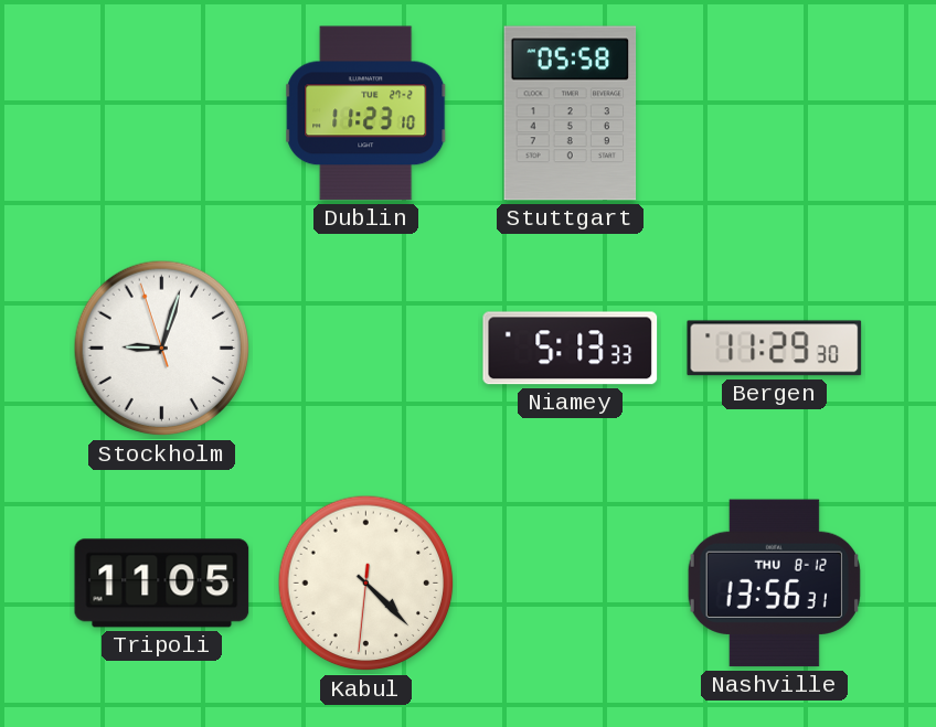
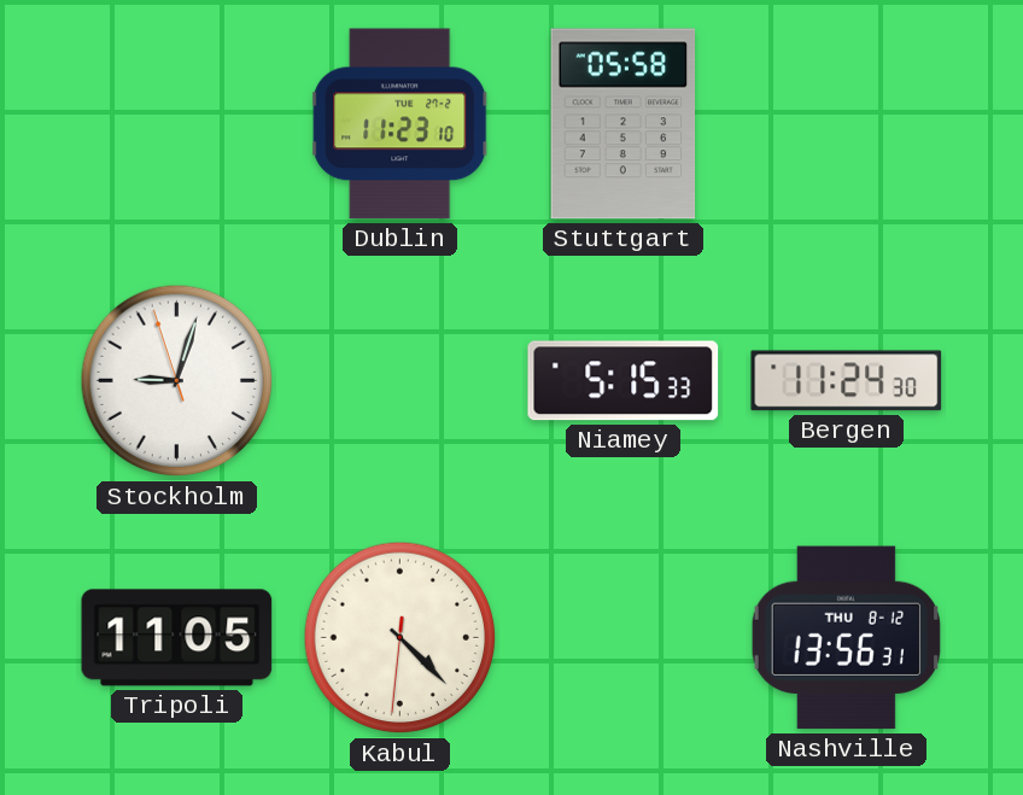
Niamey: 5:13 -> 5:15
Bergen: 11:29 -> 11:24
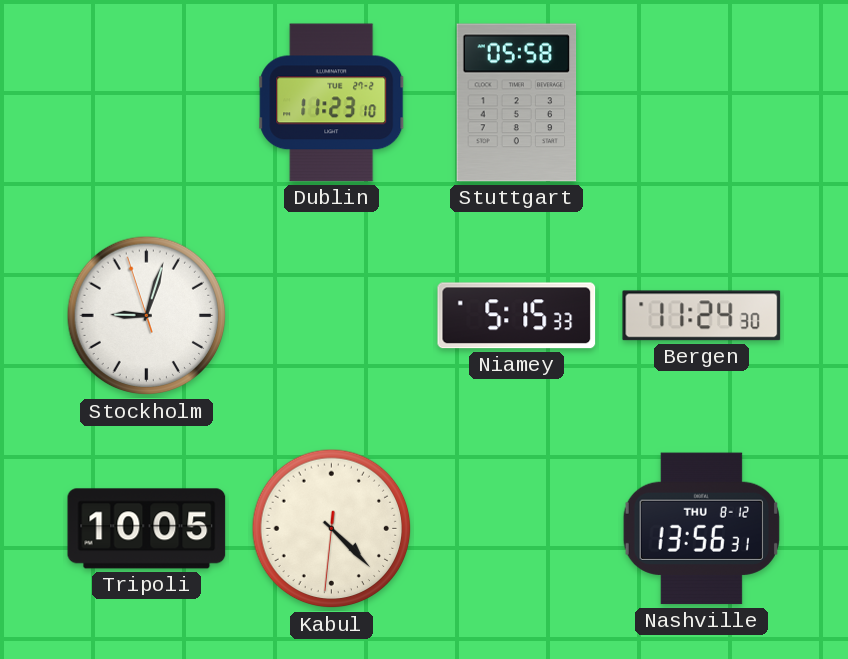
Tripoli: 11:05 -> 10:05
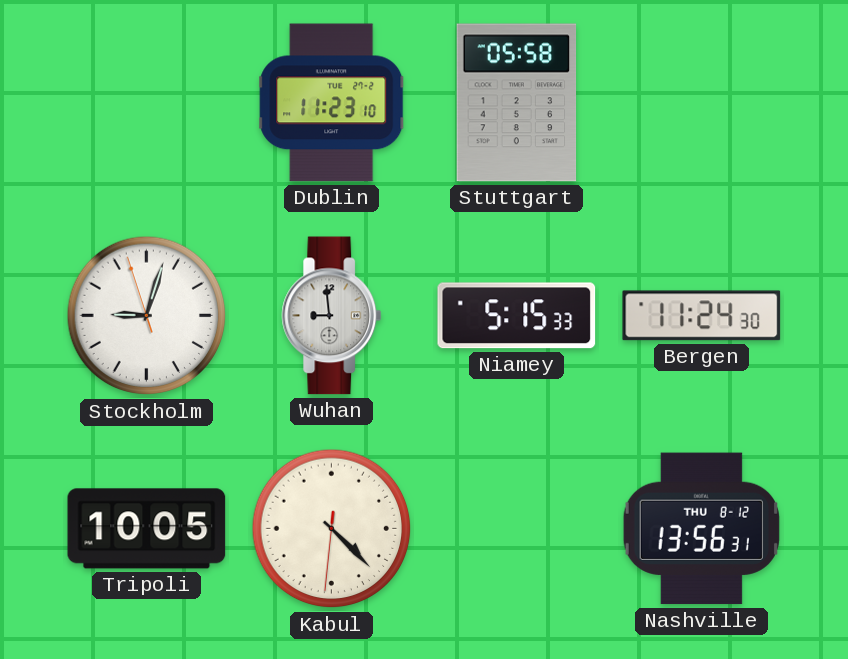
Wuhan: none -> 8:59
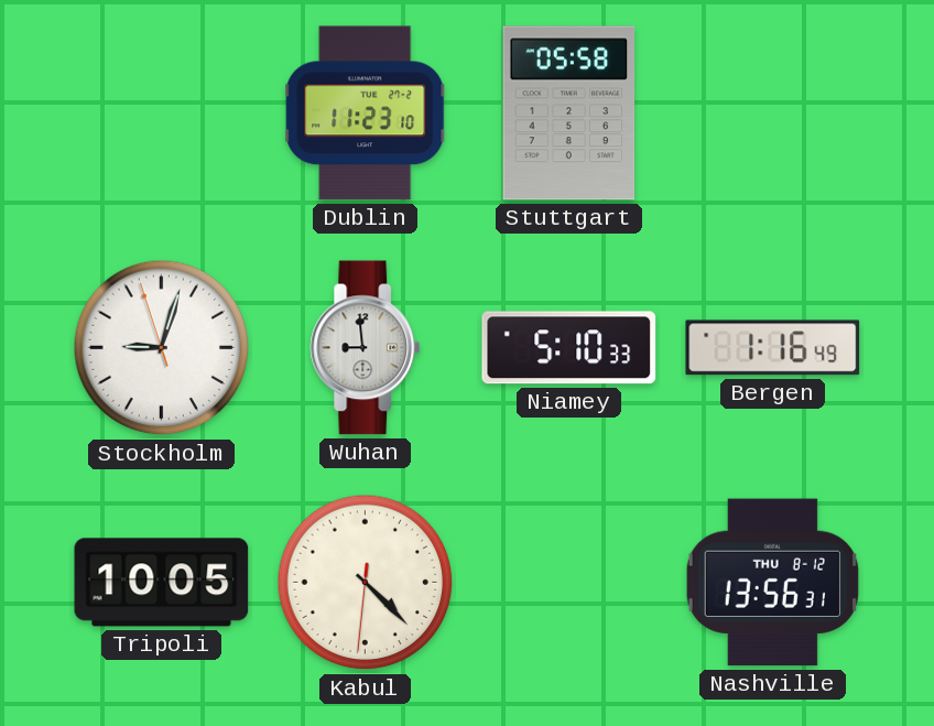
Niamey: 5:15 -> 5:10
Bergen: 11:24 -> 1:16
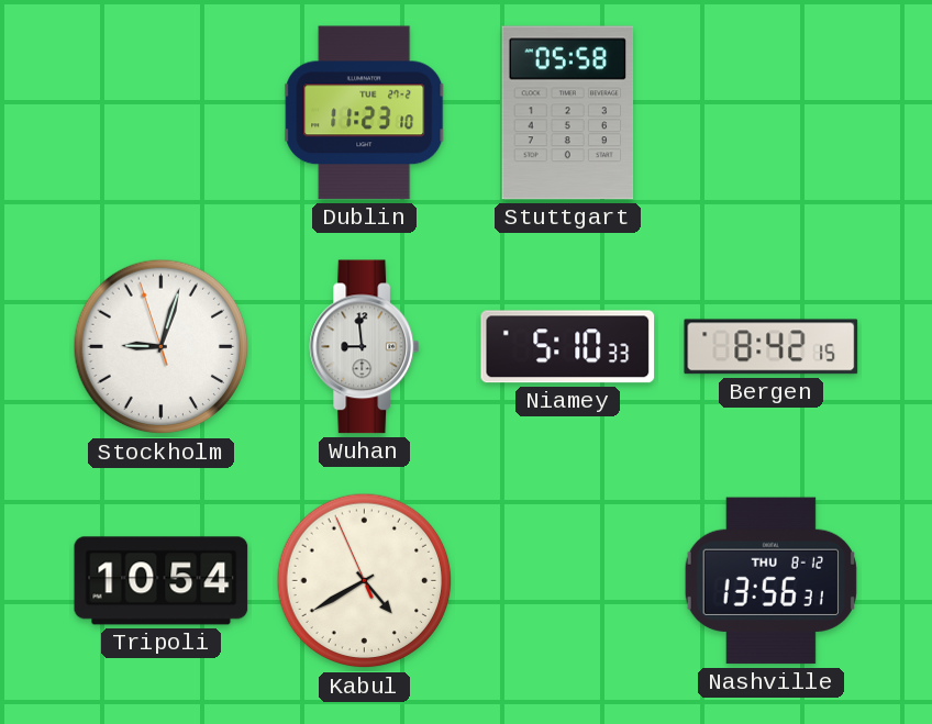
Bergen: 1:16 -> 8:42
Tripoli: 10:05 -> 10:54
Kabul: 4:22 -> 4:39
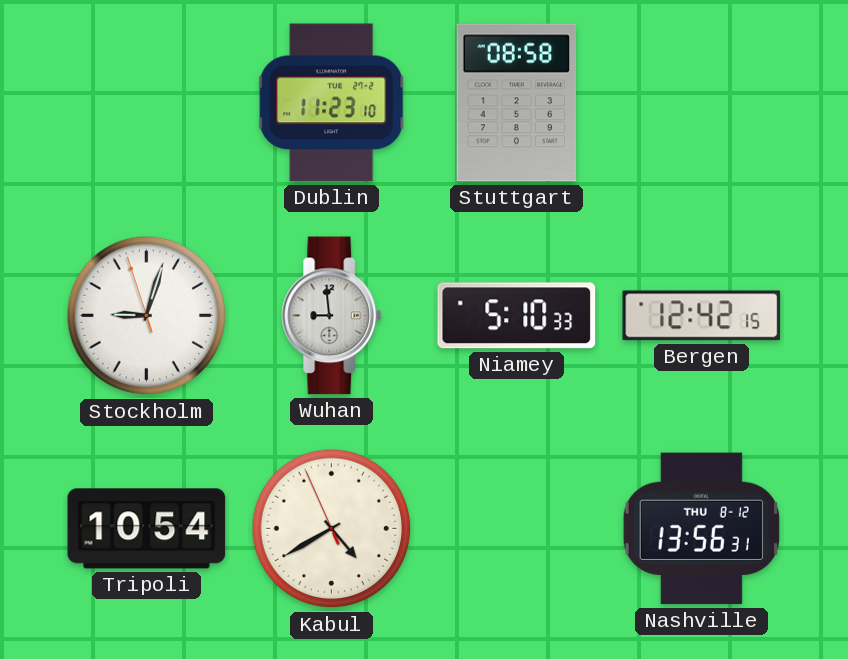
Stuttgart: 05:58 -> 08:58
Bergen: 8:42 -> 12:42
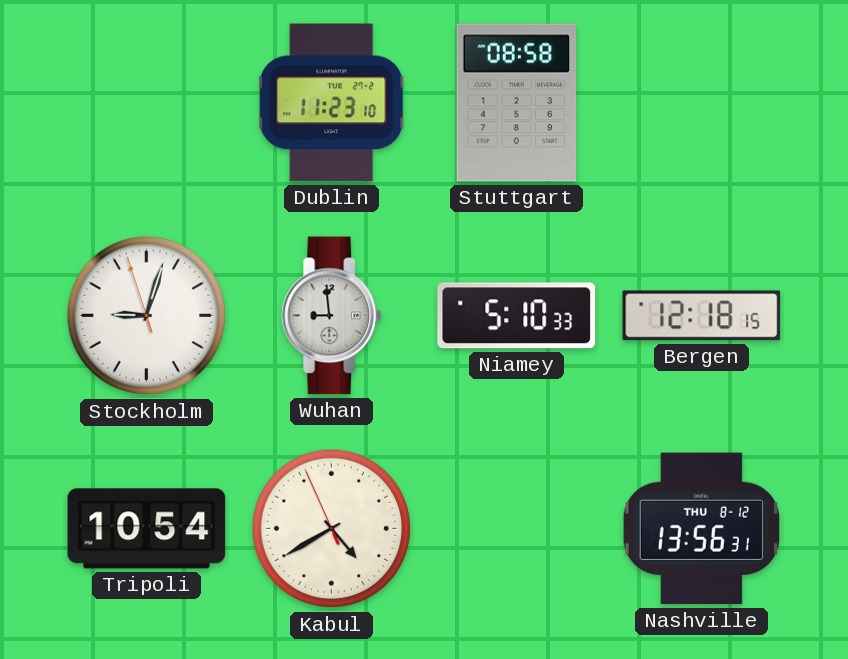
Bergen: 12:42 -> 12:18
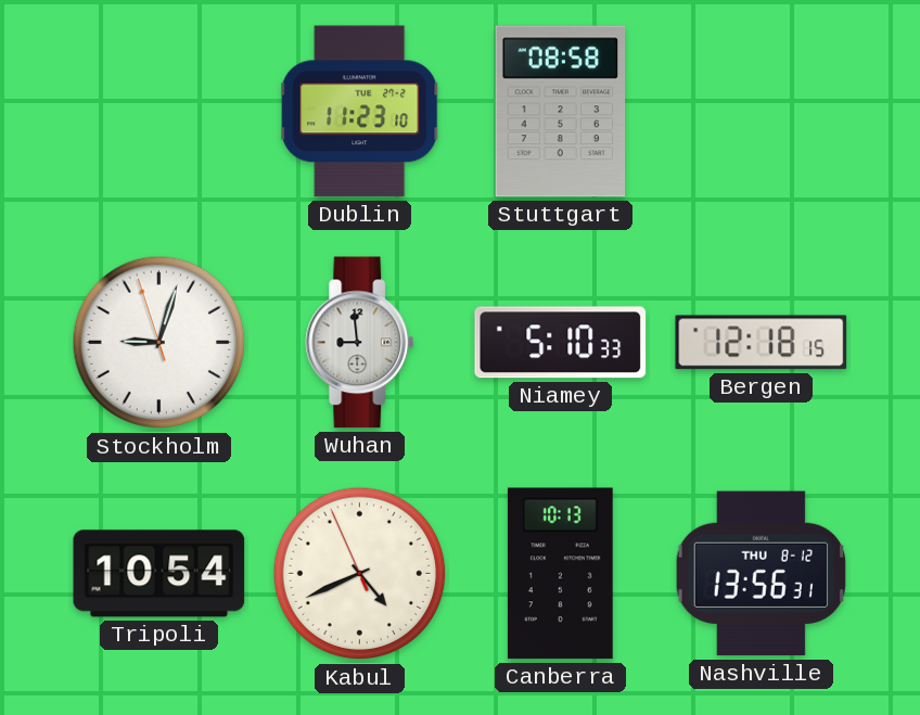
Kabul: 4:39 -> 4:40
Canberra: none -> 10:13
